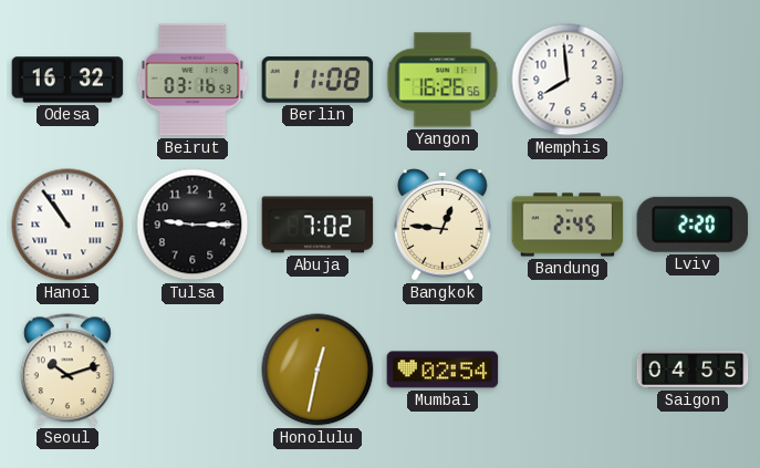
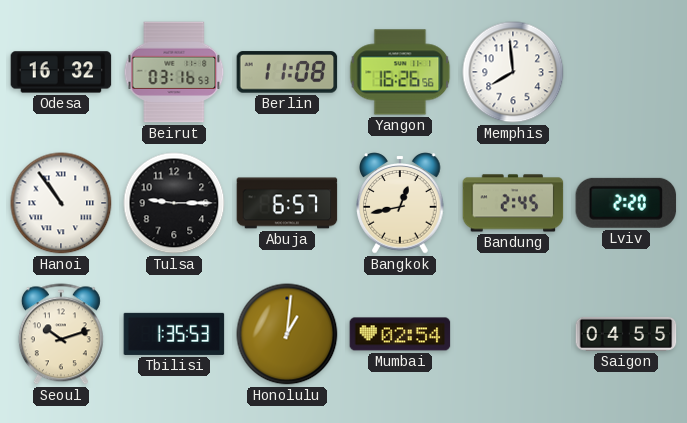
Abuja: 7:02 -> 6:57
Bangkok: 12:46 -> 12:43
Tbilisi: none -> 1:35
Honolulu: 12:32 -> 1:01
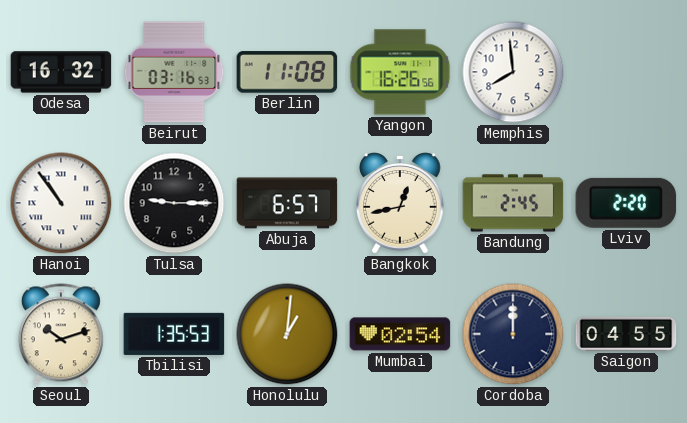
Cordoba: none -> 12:00
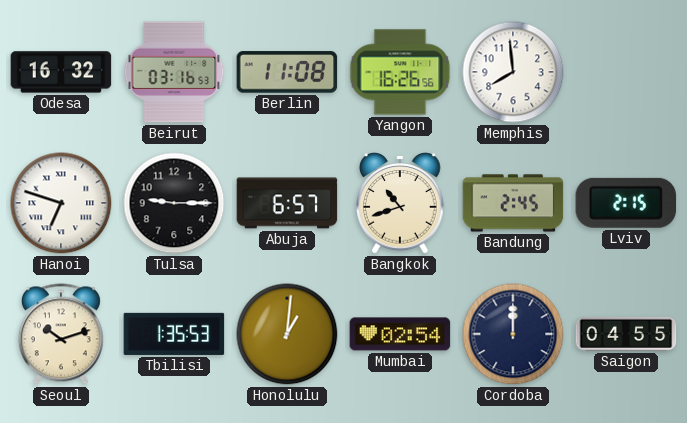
Hanoi: 10:54 -> 6:48
Bangkok: 12:43 -> 10:42
Lviv: 2:20 -> 2:15
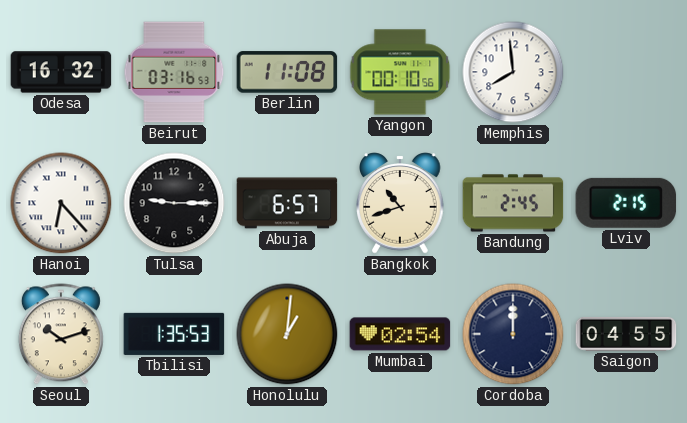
Yangon: 16:26 -> 00:10
Hanoi: 6:48 -> 6:23
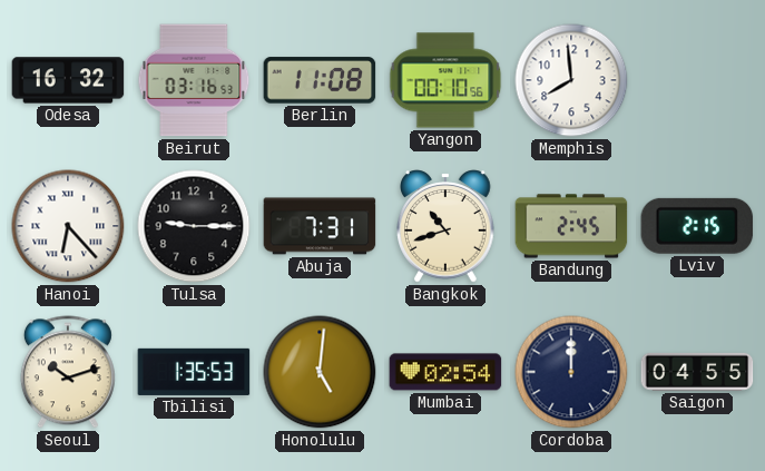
Abuja: 6:57 -> 7:31
Honolulu: 1:01 -> 5:01
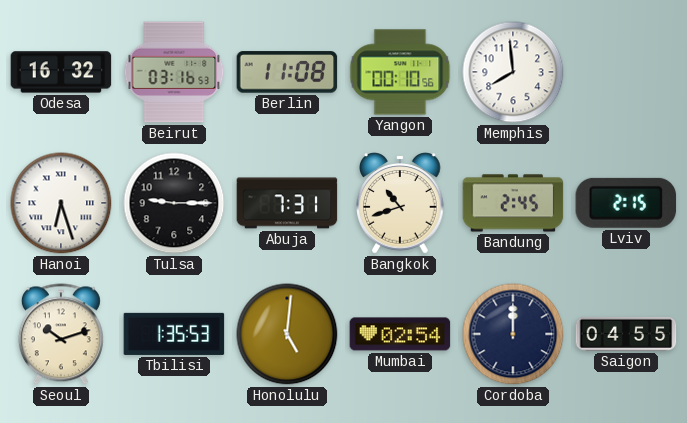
Hanoi: 6:23 -> 6:27
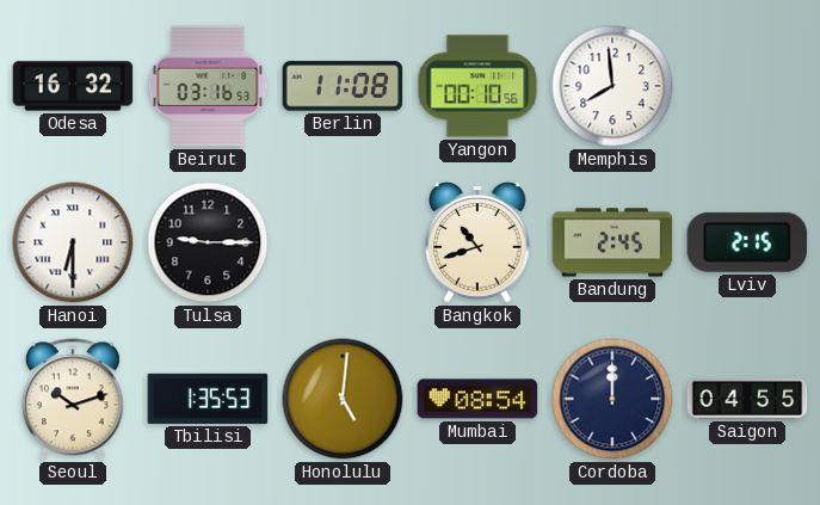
Hanoi: 6:27 -> 6:30
Abuja: 7:31 -> none
Mumbai: 02:54 -> 08:54
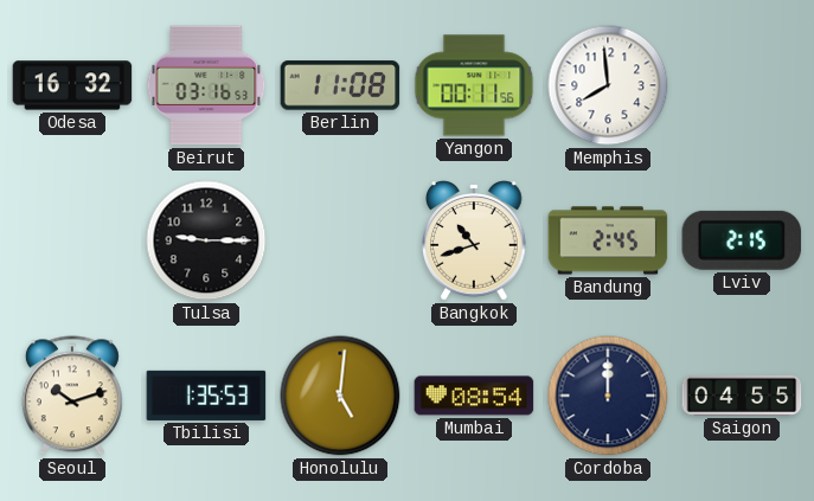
Yangon: 00:10 -> 00:11
Hanoi: 6:30 -> none
